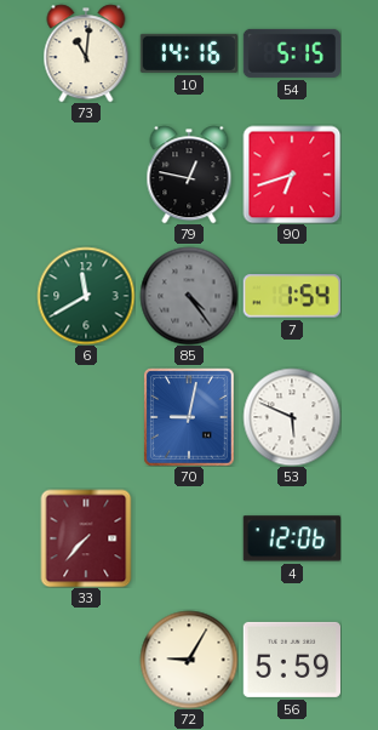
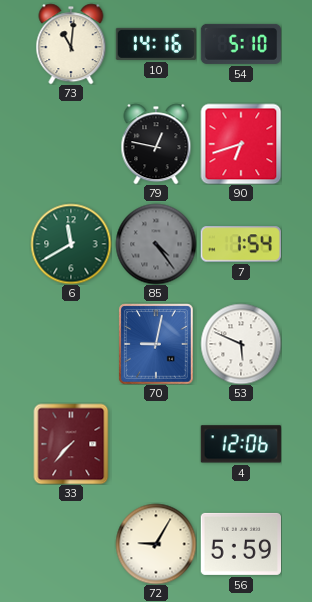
54: 5:15 -> 5:10
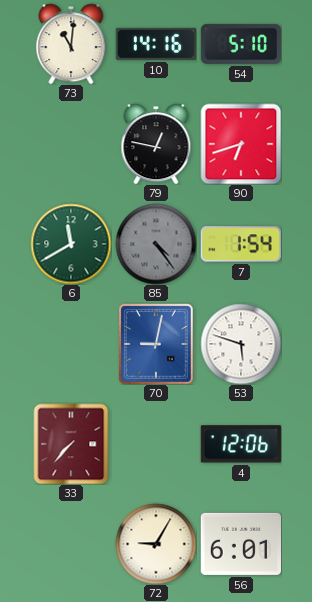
53: 5:49 -> 5:48
56: 5:59 -> 6:01
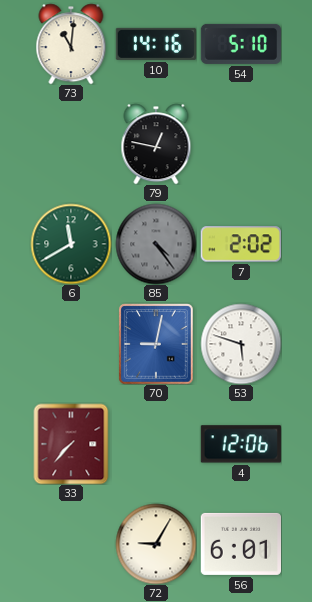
90: 6:42 -> none
7: 1:54 -> 2:02
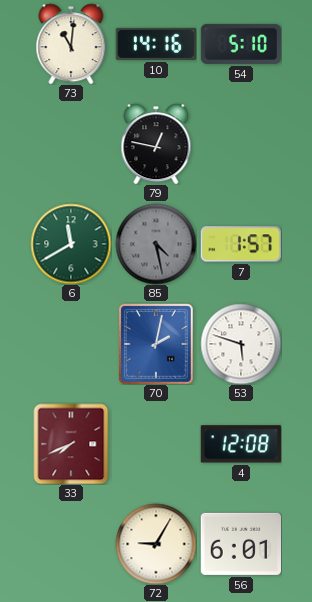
85: 4:24 -> 4:28
7: 2:02 -> 1:57
70: 9:02 -> 2:02
33: 7:37 -> 7:41
4: 12:06 -> 12:08
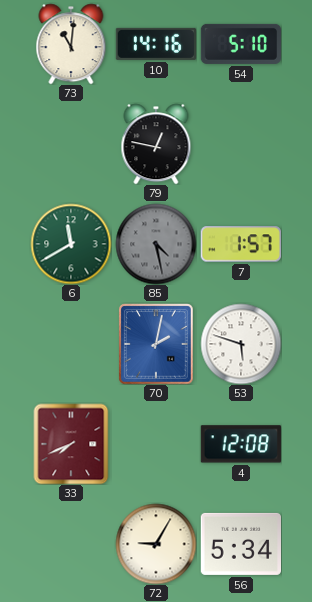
56: 6:01 -> 5:34
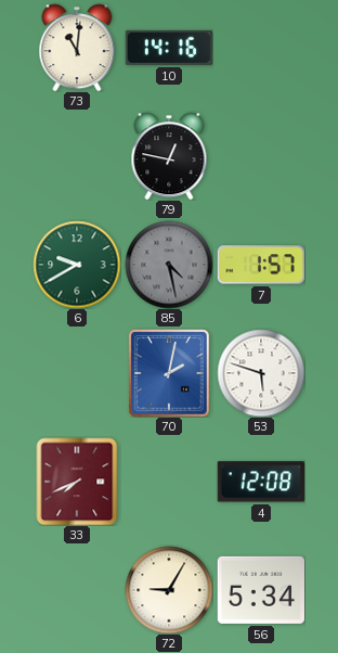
54: 5:10 -> none
6: 11:40 -> 9:40
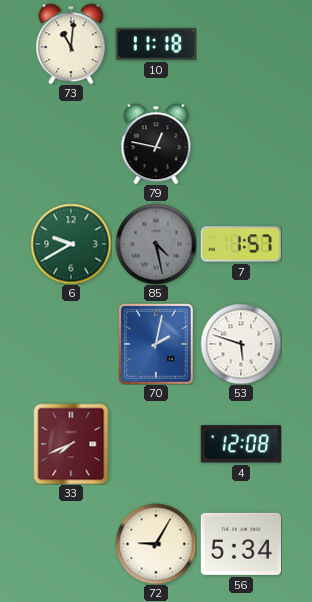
10: 14:16 -> 11:18
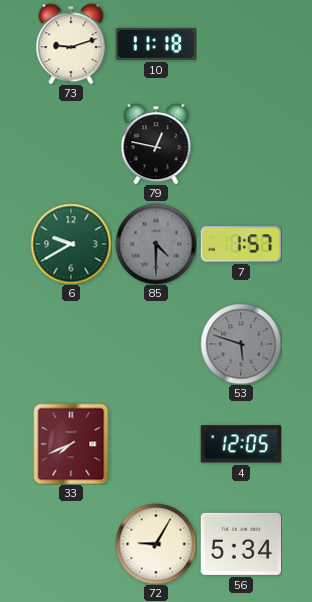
73: 11:01 -> 9:12
85: 4:28 -> 4:30
70: 2:02 -> none
53 dial: white -> grey
4: 12:08 -> 12:05
